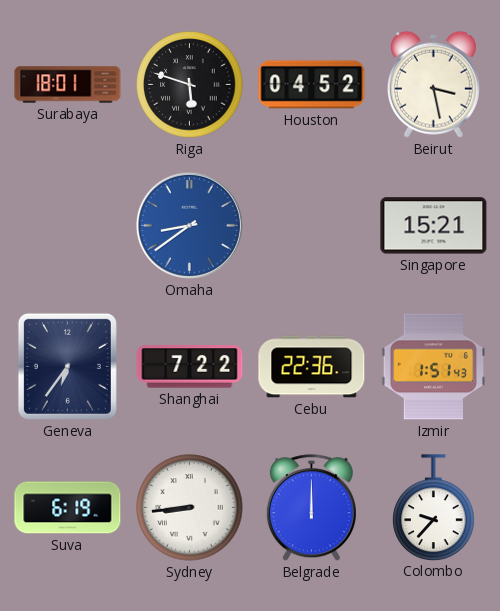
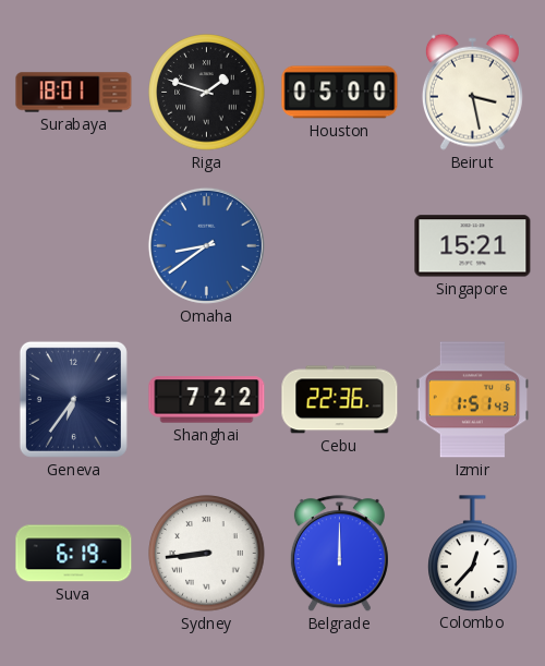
Riga: 5:48 -> 1:48
Houston: 04:52 -> 05:00
Colombo: 9:37 -> 12:37
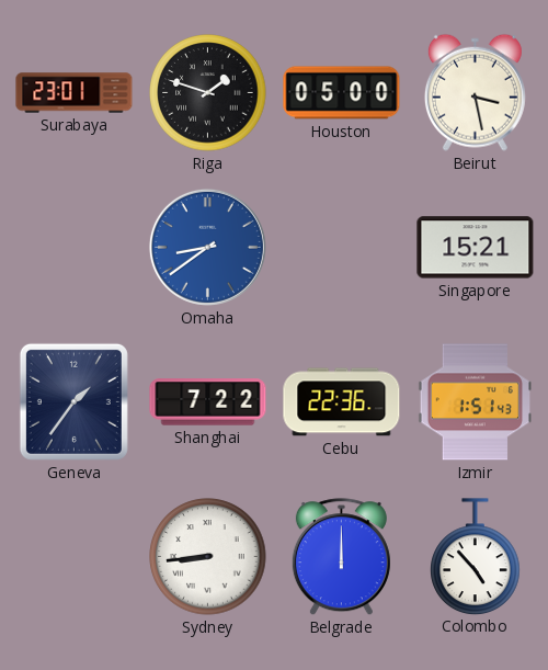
Surabaya: 18:01 -> 23:01
Geneva: 6:36 -> 1:36
Suva: 6:19 -> none
Colombo: 12:37 -> 4:53
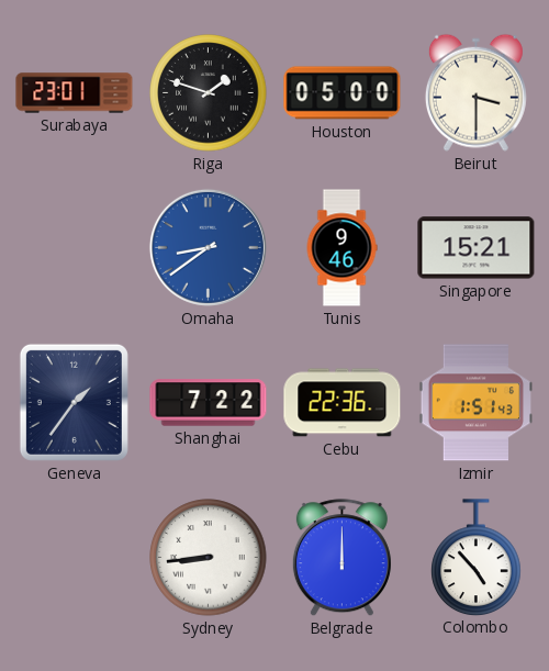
Beirut: 3:28 -> 3:30
Tunis: none -> 9:46
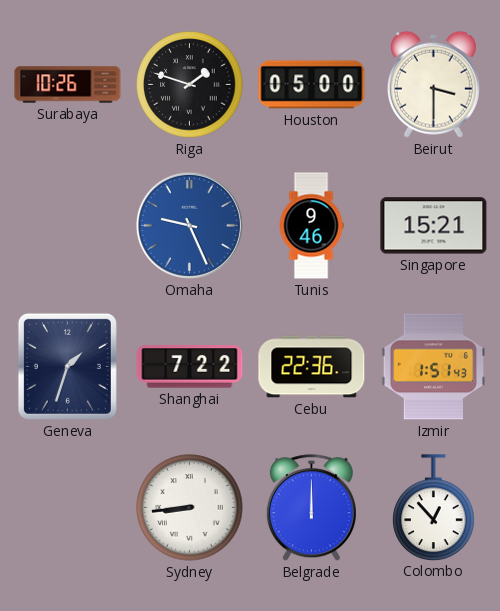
Surabaya: 23:01 -> 10:26
Omaha: 8:39 -> 9:26
Geneva: 1:36 -> 1:33
Colombo: 4:53 -> 12:53
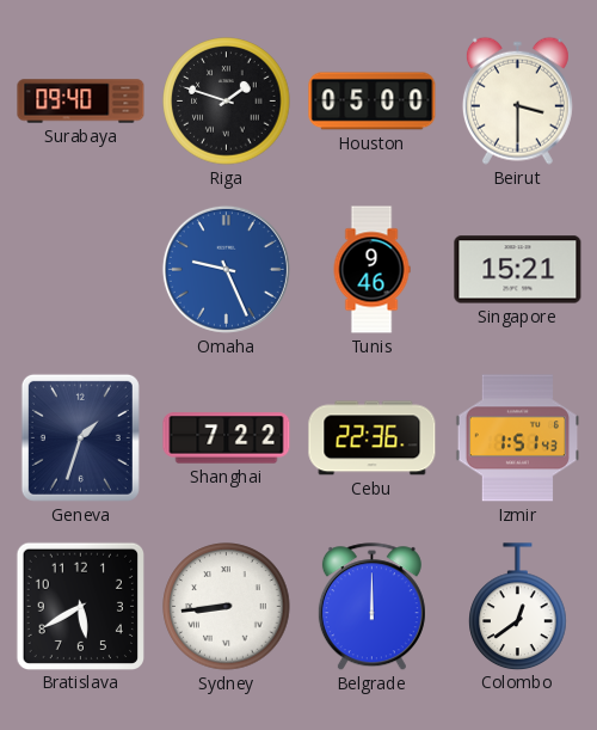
Surabaya: 10:26 -> 09:40
Bratislava: none -> 5:40
Colombo: 12:53 -> 12:39
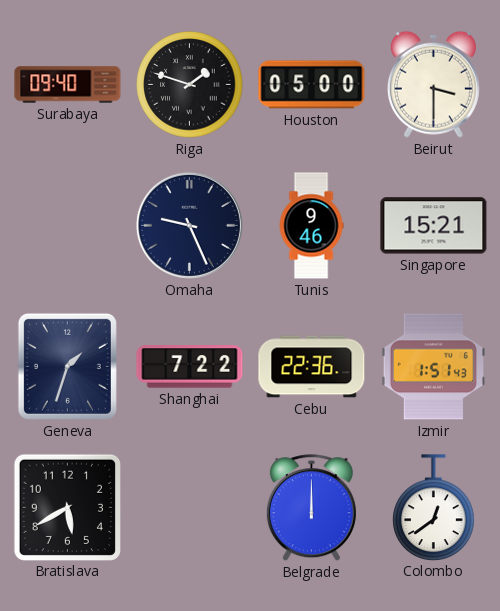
Omaha dial: blue -> navy
Sydney: 8:44 -> none
